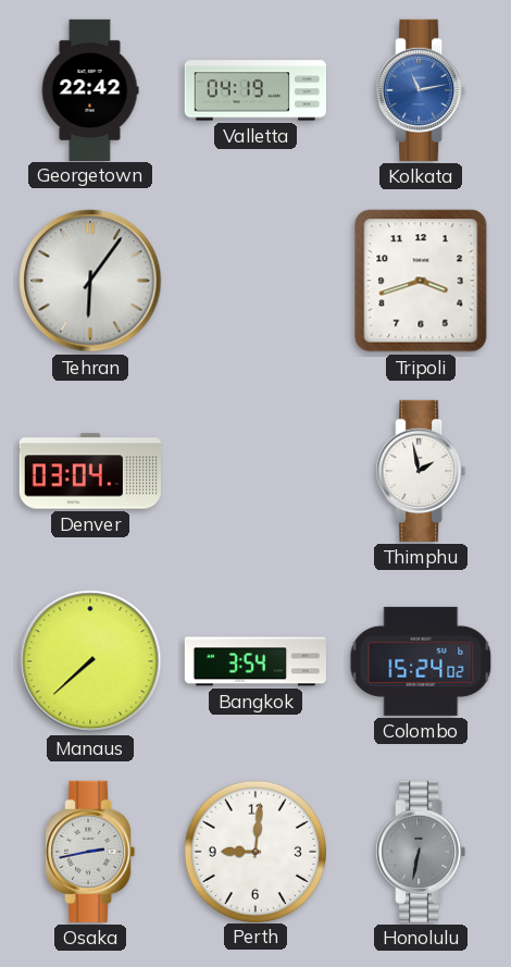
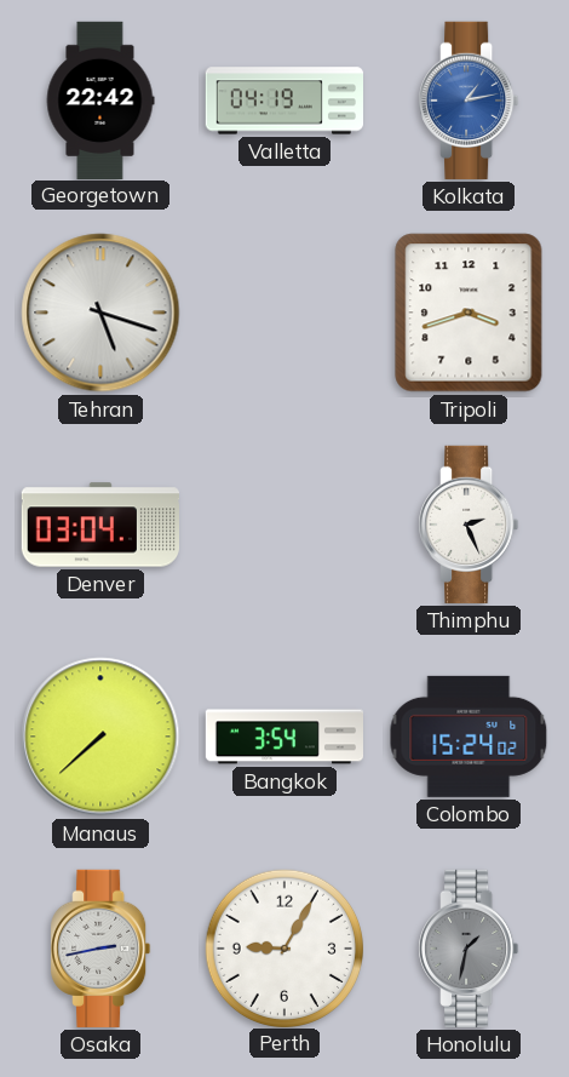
Kolkata: 11:13 -> 1:13
Tehran: 6:06 -> 5:18
Thimphu: 1:58 -> 2:26
Perth: 9:01 -> 9:05
Honolulu: 6:32 -> 1:32
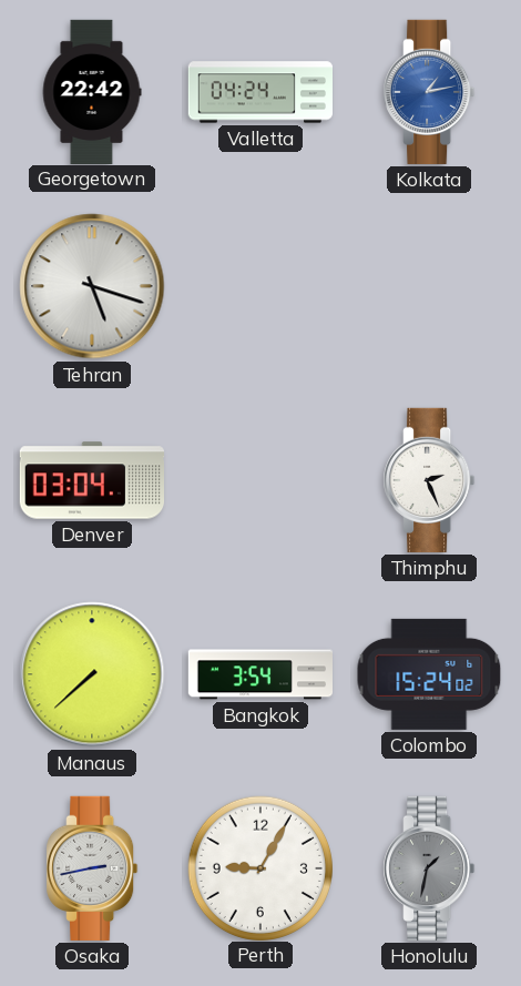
Valletta: 04:19 -> 04:24
Tripoli: 3:42 -> none
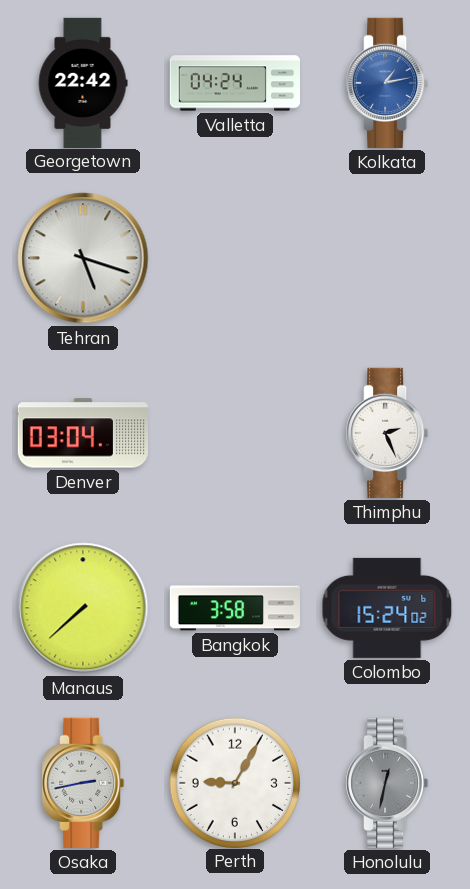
Bangkok: 3:54 -> 3:58
Honolulu: 1:32 -> 12:32
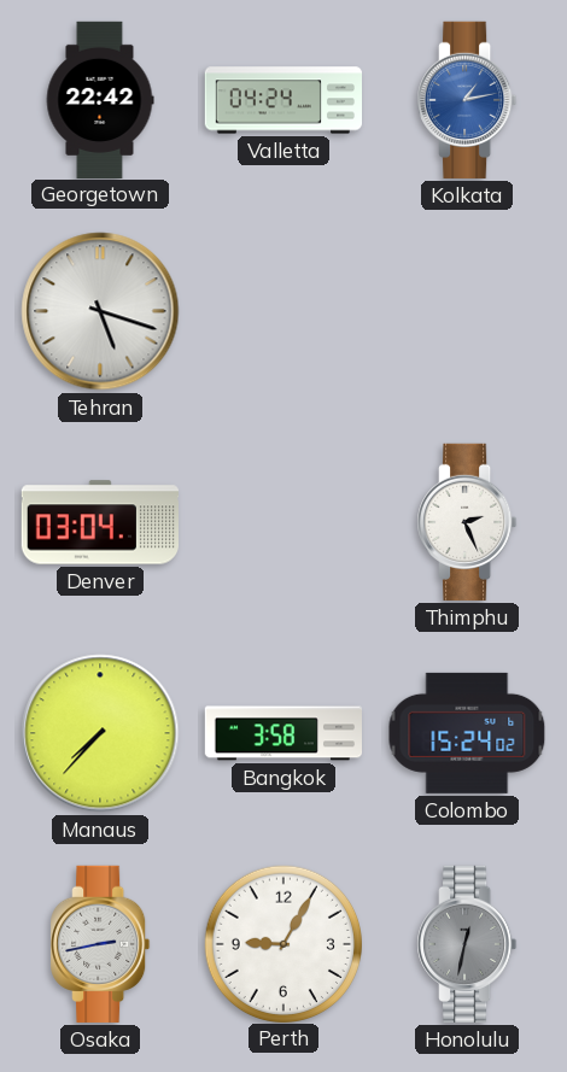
Manaus: 7:38 -> 7:37
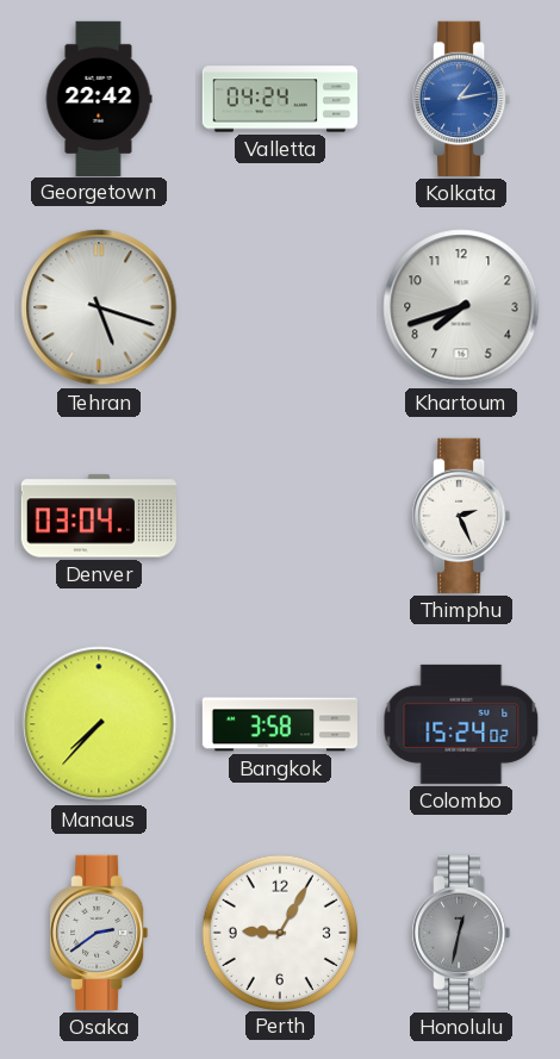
Khartoum: none -> 7:42
Osaka: 2:43 -> 2:39
